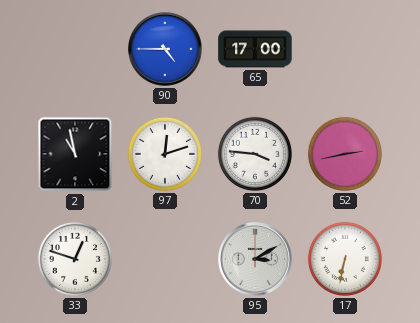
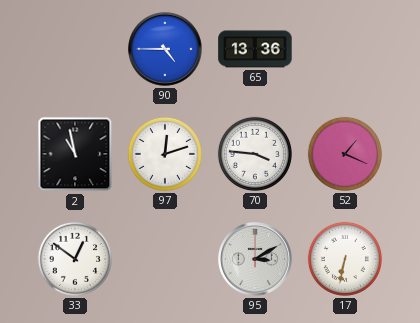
65: 17:00 -> 13:36
52: 2:43 -> 1:19
33: 12:48 -> 12:51
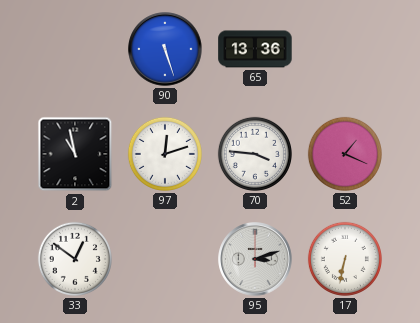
90: 4:45 -> 5:27
95: 3:10 -> 3:12
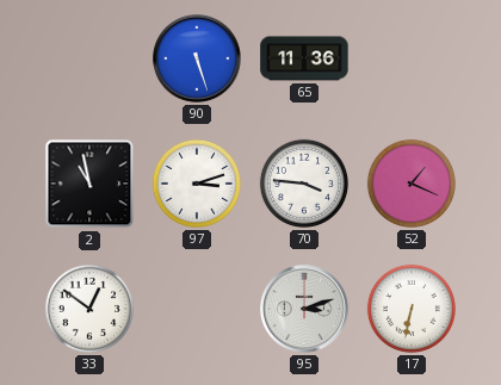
65: 13:36 -> 11:36
97: 12:12 -> 3:12
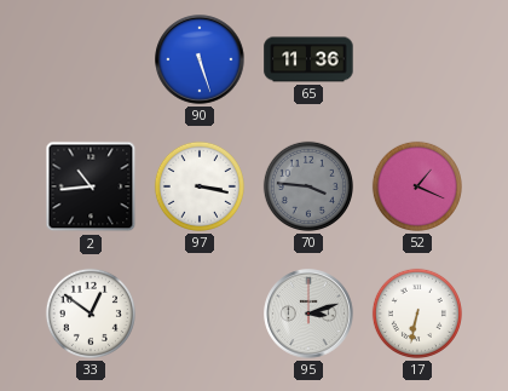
2: 10:58 -> 10:44
97: 3:12 -> 3:17
70 dial: white -> grey
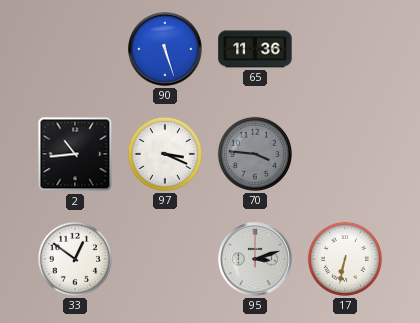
97: 3:17 -> 3:19
52: 1:19 -> none
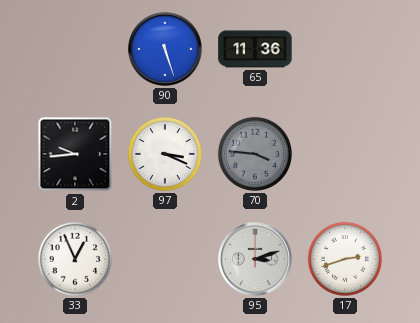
2: 10:44 -> 9:44
33: 12:51 -> 12:56
17: 6:32 -> 2:42
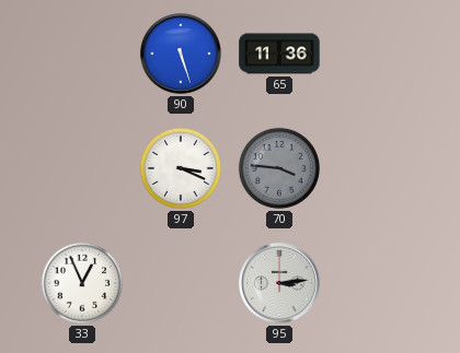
2: 9:44 -> none
95: 3:12 -> 3:14
17: 2:42 -> none
